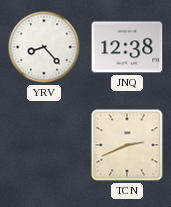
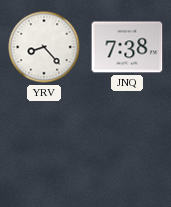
JNQ: 12:38 -> 7:38
TCN: 2:41 -> none
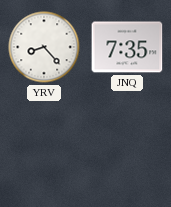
JNQ: 7:38 -> 7:35
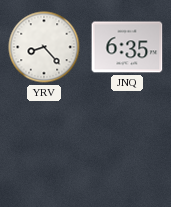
JNQ: 7:35 -> 6:35
